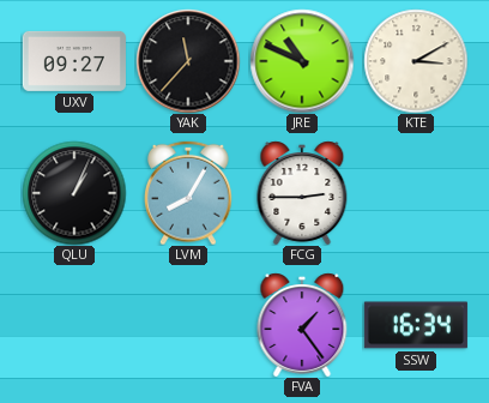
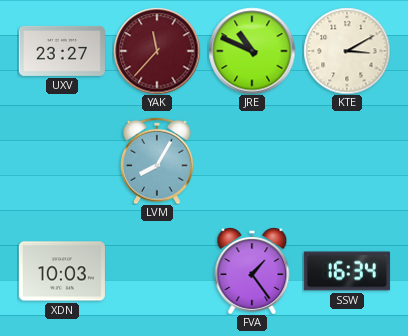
UXV: 09:27 -> 23:27
YAK dial: black -> burgundy
QLU: 1:04 -> none
FCG: 2:45 -> none
XDN: none -> 10:03
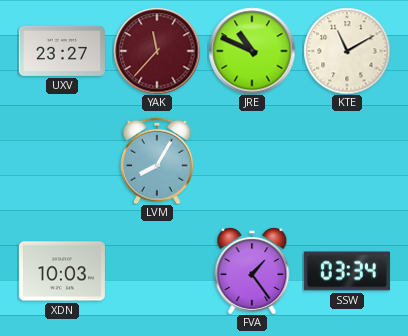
KTE: 3:10 -> 11:10
SSW: 16:34 -> 03:34
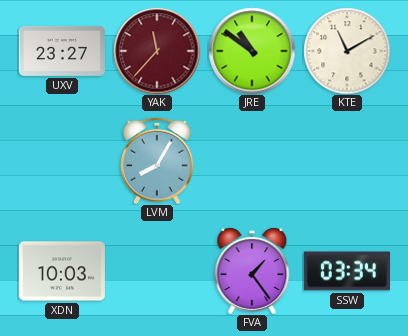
JRE: 10:49 -> 10:51
